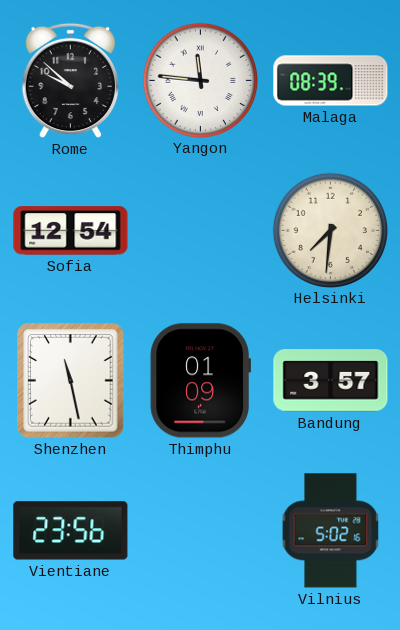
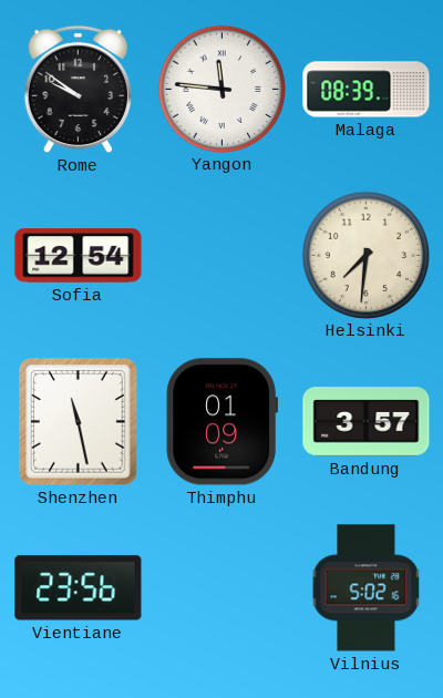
Rome: 9:52 -> 9:51
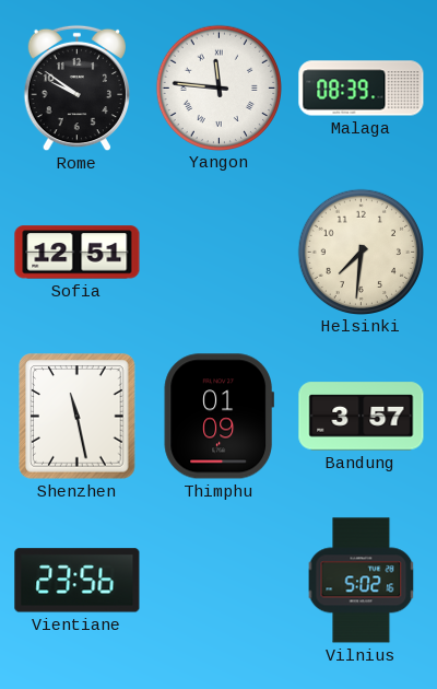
Sofia: 12:54 -> 12:51
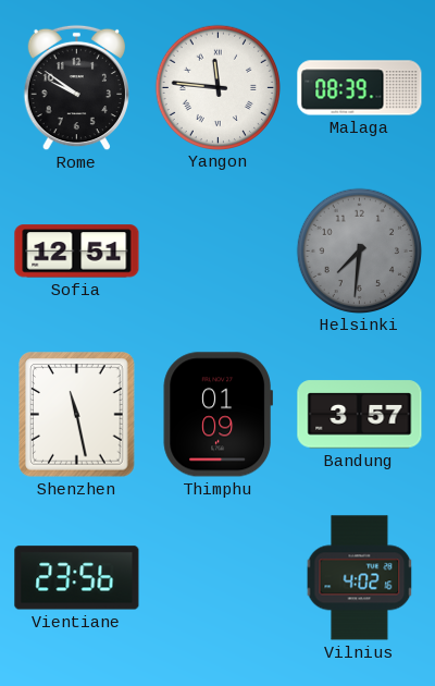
Helsinki dial: cream -> grey
Vilnius: 5:02 -> 4:02
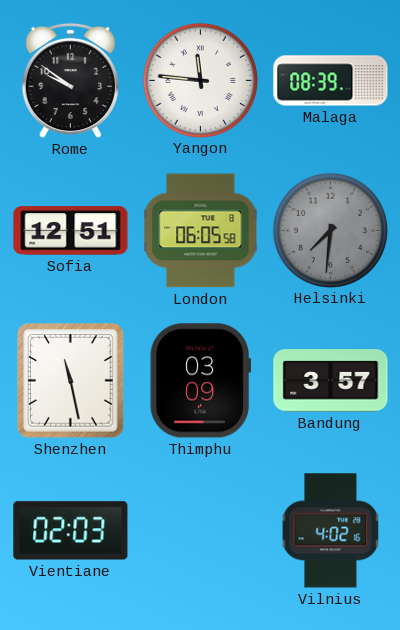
London: none -> 06:05
Thimphu: 01:09 -> 03:09
Vientiane: 23:56 -> 02:03
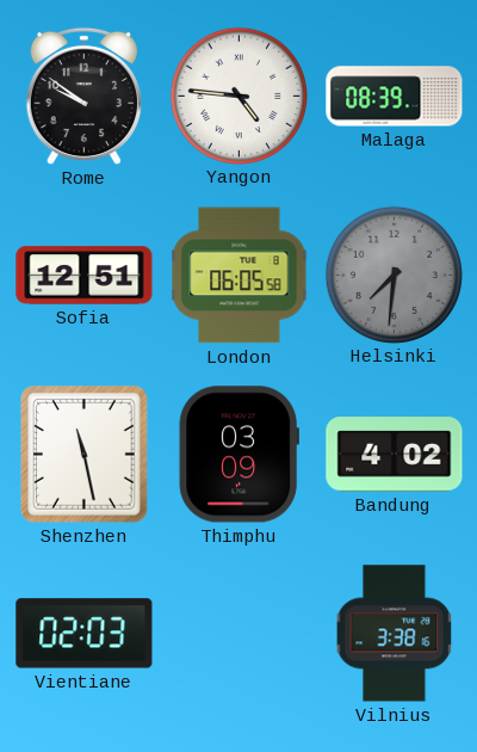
Yangon: 11:46 -> 4:46
Bandung: 3:57 -> 4:02
Vilnius: 4:02 -> 3:38
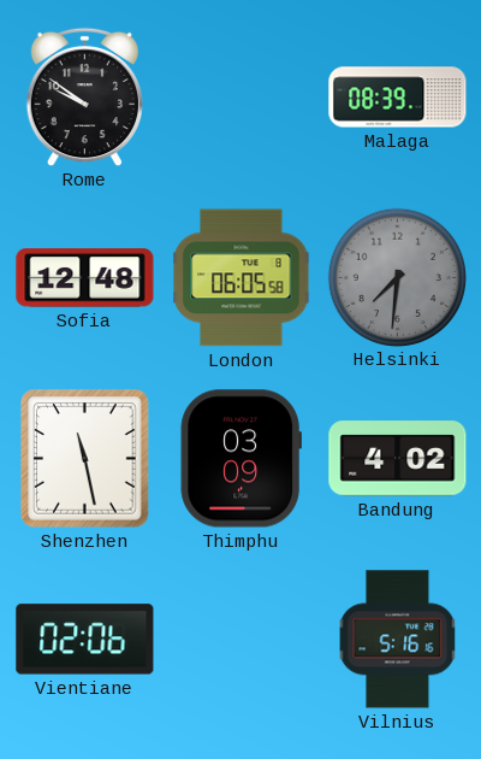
Yangon: 4:46 -> none
Sofia: 12:51 -> 12:48
Vientiane: 02:03 -> 02:06
Vilnius: 3:38 -> 5:16
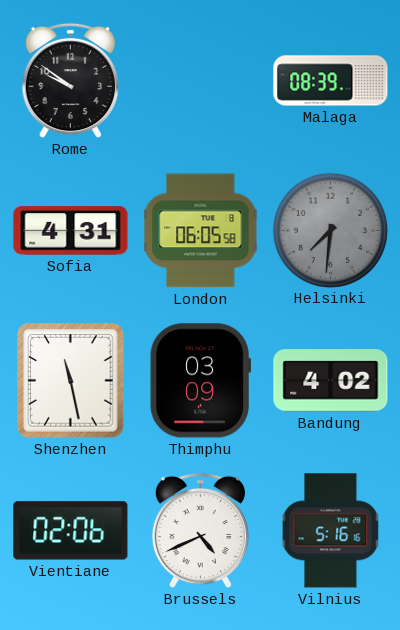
Sofia: 12:48 -> 4:31
Brussels: none -> 4:41
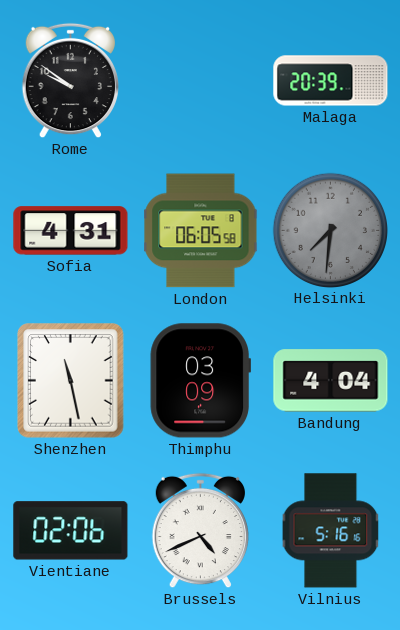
Malaga: 08:39 -> 20:39
Bandung: 4:02 -> 4:04
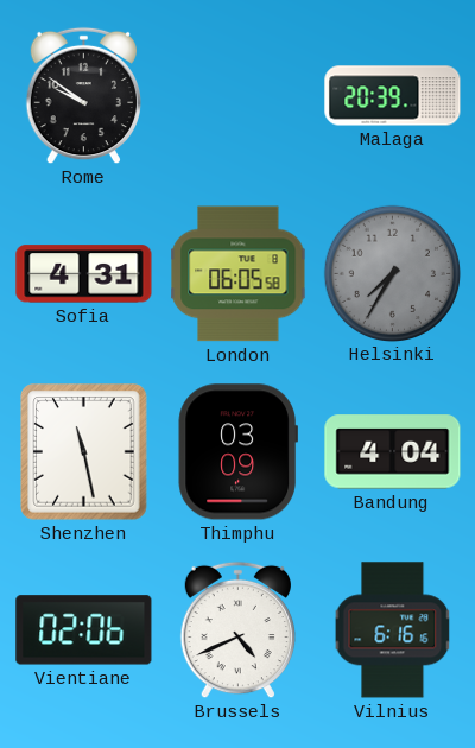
Helsinki: 7:31 -> 7:35
Vilnius: 5:16 -> 6:16
